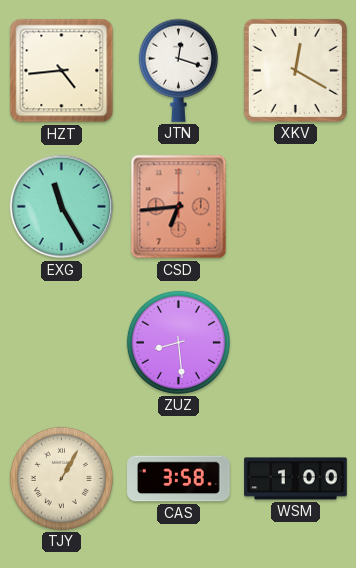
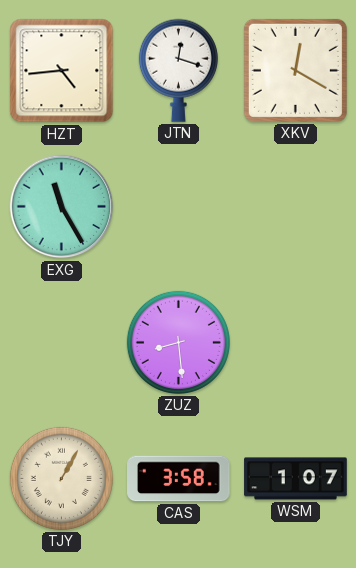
CSD: 6:44 -> none
WSM: 1:00 -> 1:07
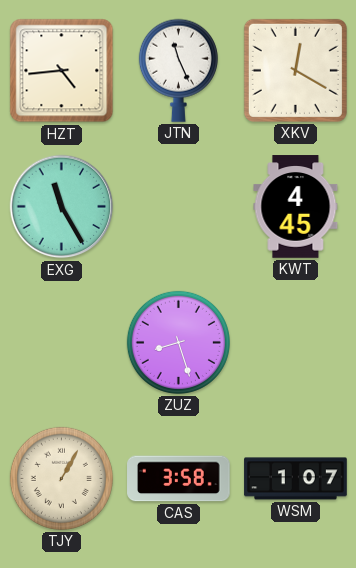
JTN: 12:18 -> 11:26
KWT: none -> 4:45
ZUZ: 8:29 -> 8:27
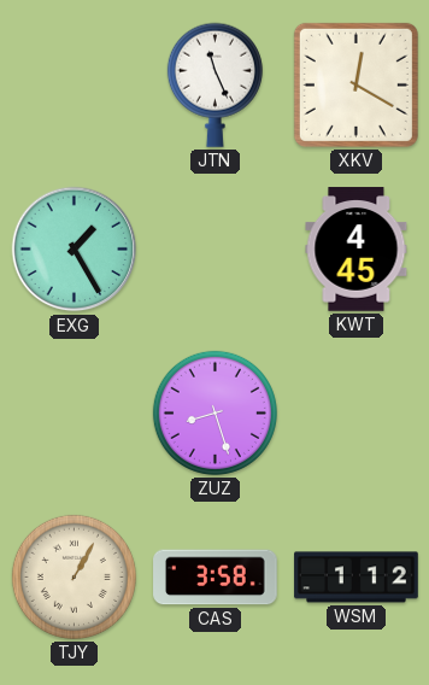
HZT: 4:44 -> none
EXG: 11:25 -> 1:25
WSM: 1:07 -> 1:12
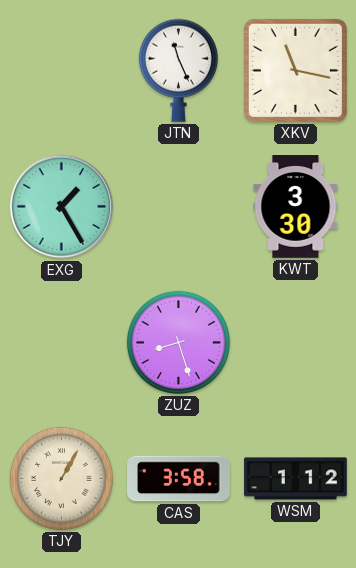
XKV: 12:20 -> 11:17
KWT: 4:45 -> 3:30
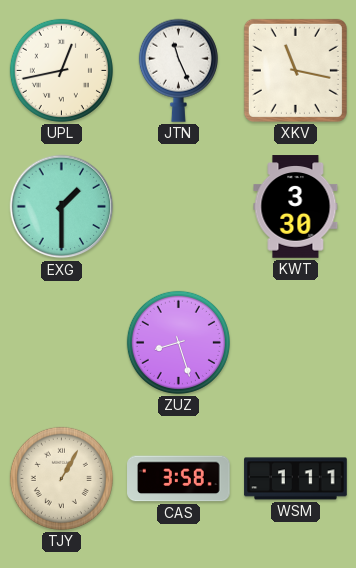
UPL: none -> 12:43
EXG: 1:25 -> 1:30
WSM: 1:12 -> 1:11
